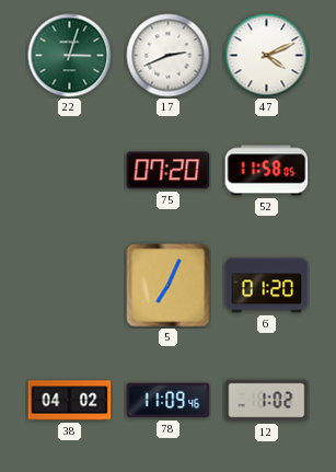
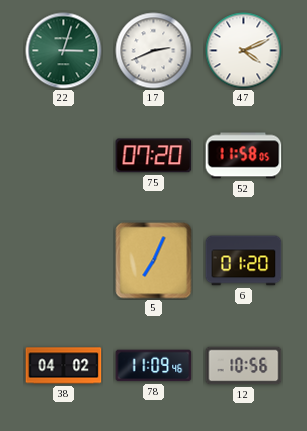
12: 1:02 -> 10:56
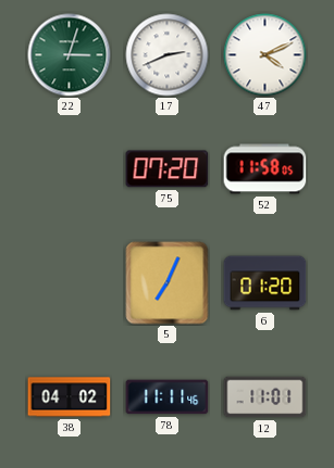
78: 11:09 -> 11:11
12: 10:56 -> 11:01
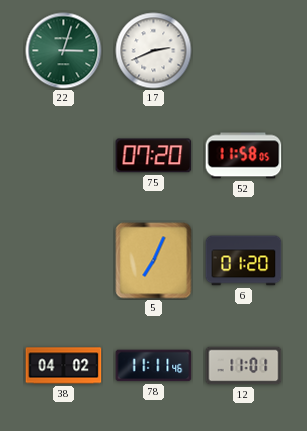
47: 4:11 -> none
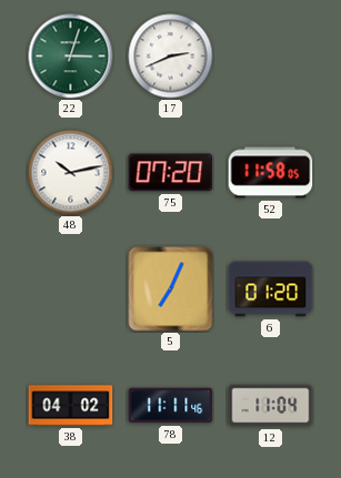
48: none -> 10:13
12: 11:01 -> 11:04
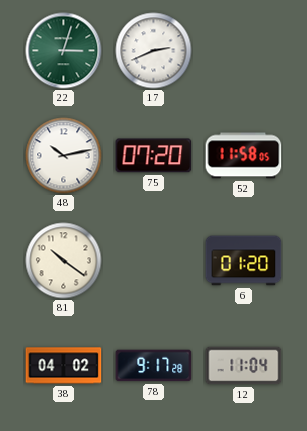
81: none -> 10:21
5: 7:04 -> none
78: 11:11 -> 9:17
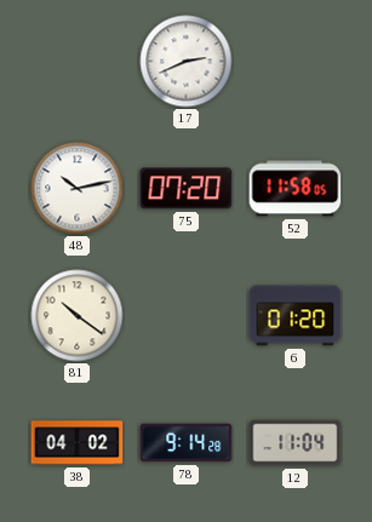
22: 3:03 -> none
78: 9:17 -> 9:14
